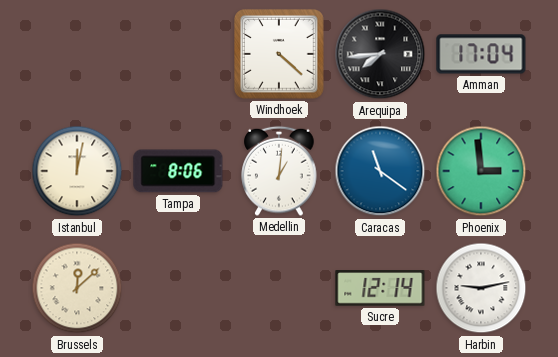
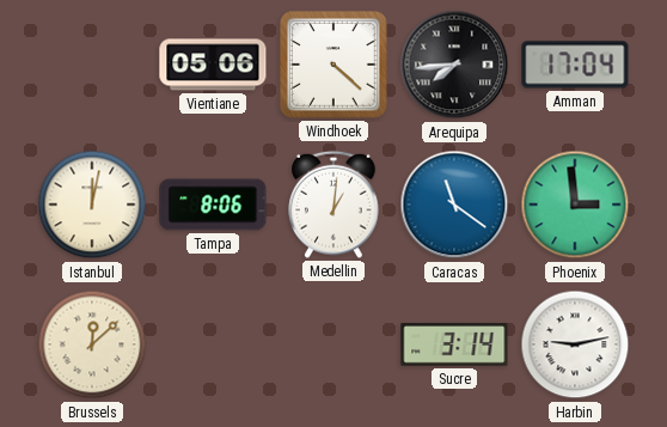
Vientiane: none -> 05:06
Sucre: 12:14 -> 3:14
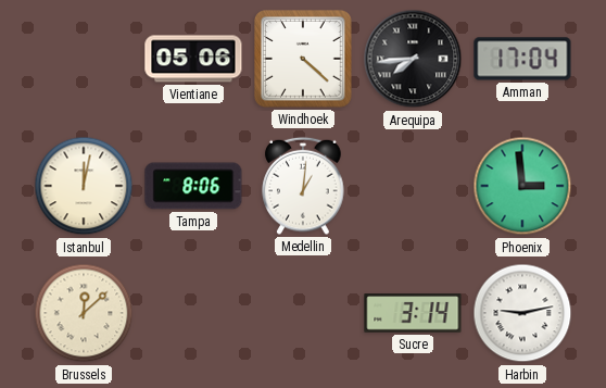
Caracas: 11:21 -> none
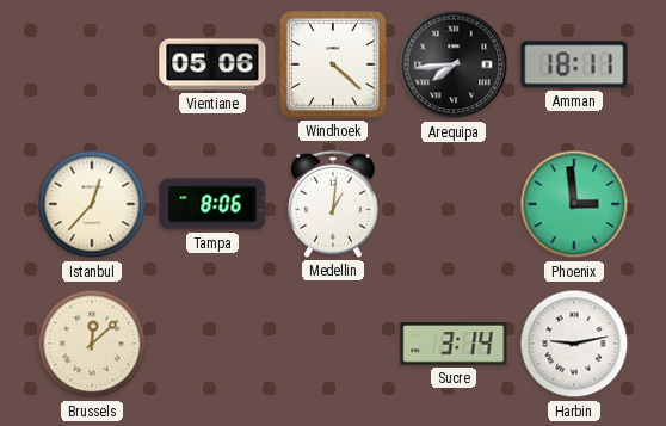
Amman: 17:04 -> 18:11
Istanbul: 12:02 -> 12:37
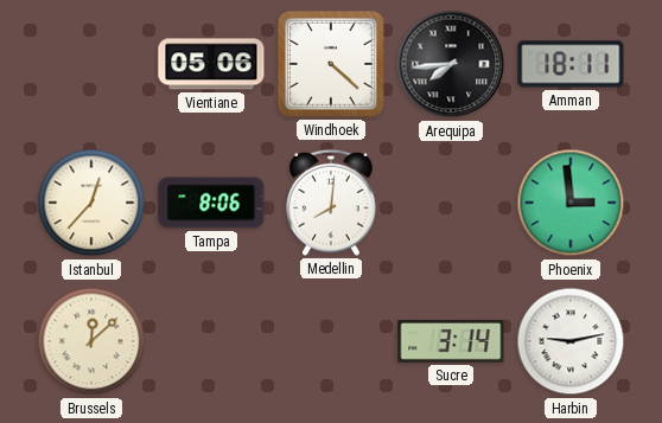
Medellin: 1:01 -> 8:01
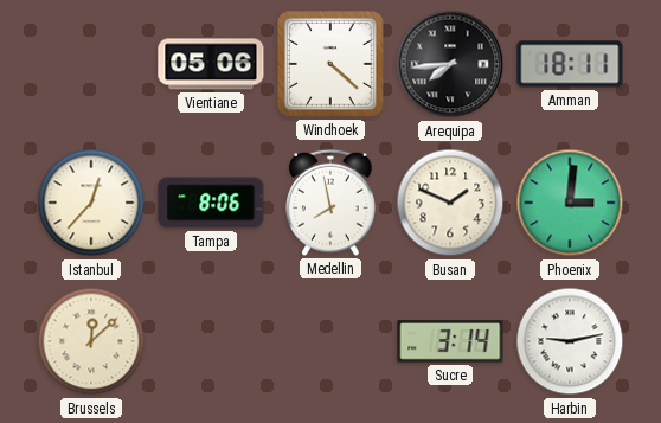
Medellin: 8:01 -> 7:58
Busan: none -> 1:49
Phoenix: 2:59 -> 3:01
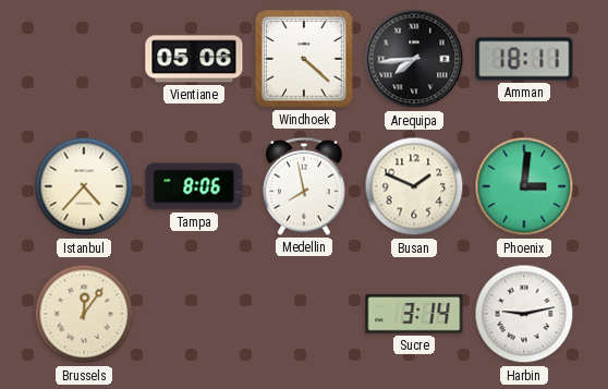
Istanbul: 12:37 -> 4:37
Brussels: 12:08 -> 12:06
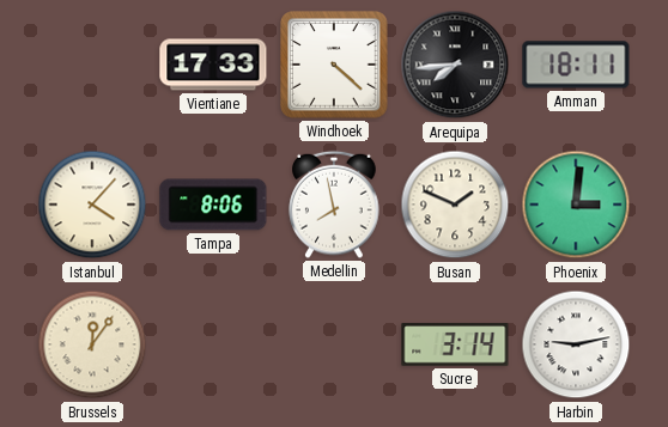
Vientiane: 05:06 -> 17:33
Istanbul: 4:37 -> 4:07
